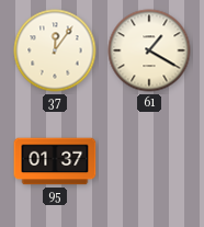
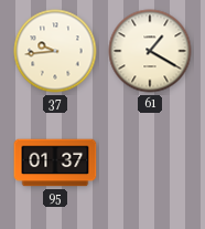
37: 12:06 -> 9:44
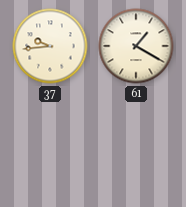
95: 01:37 -> none
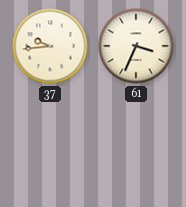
61: 1:20 -> 3:34
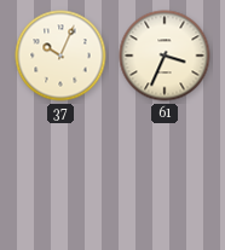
37: 9:44 -> 10:04
